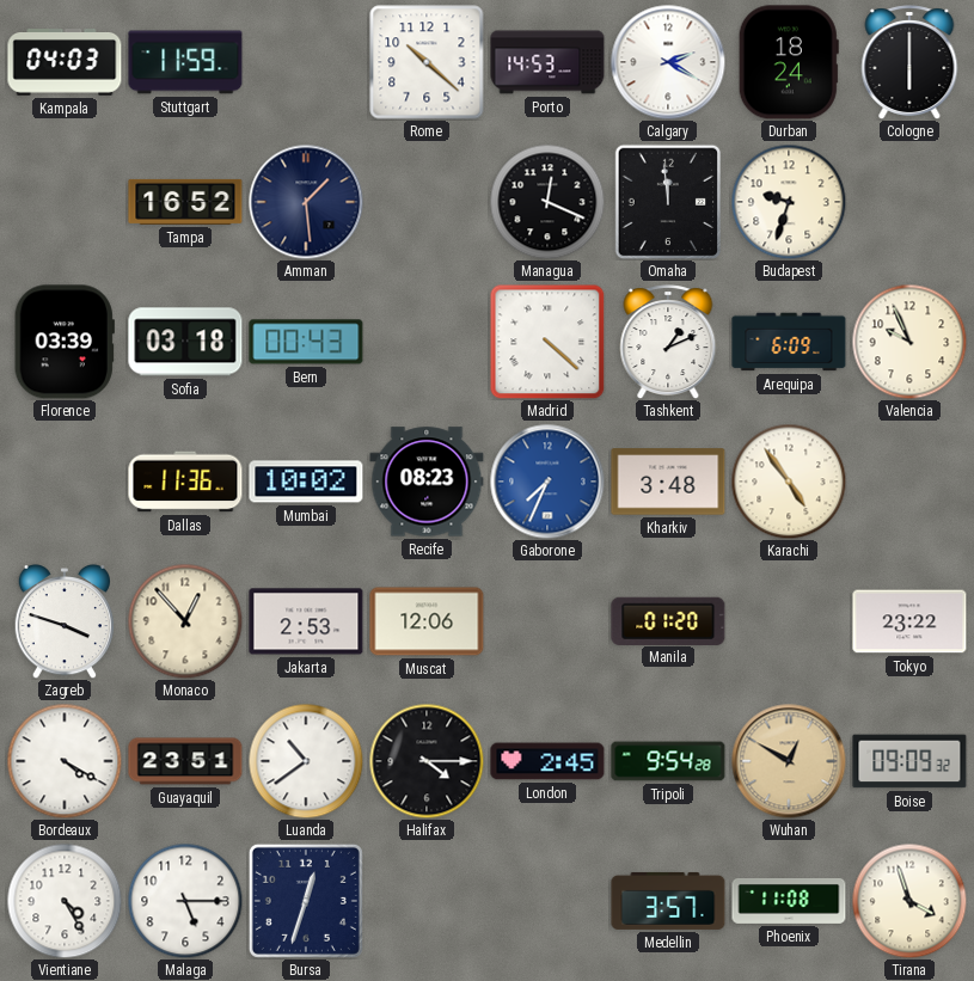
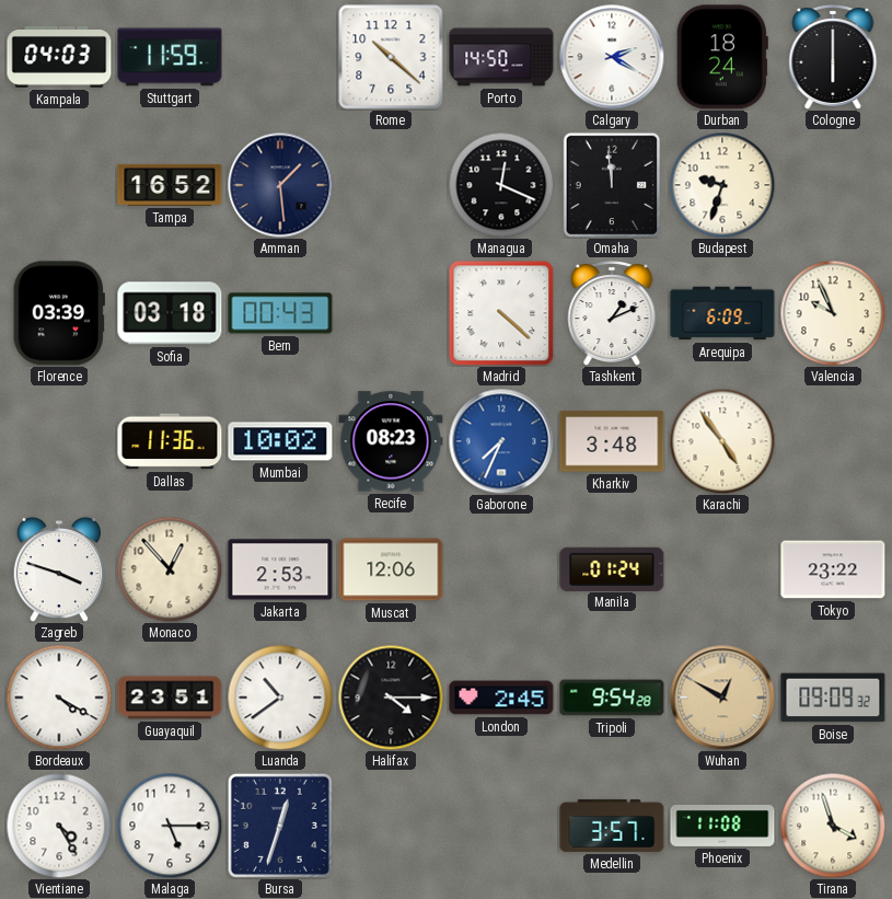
Porto: 14:53 -> 14:50
Manila: 01:20 -> 01:24
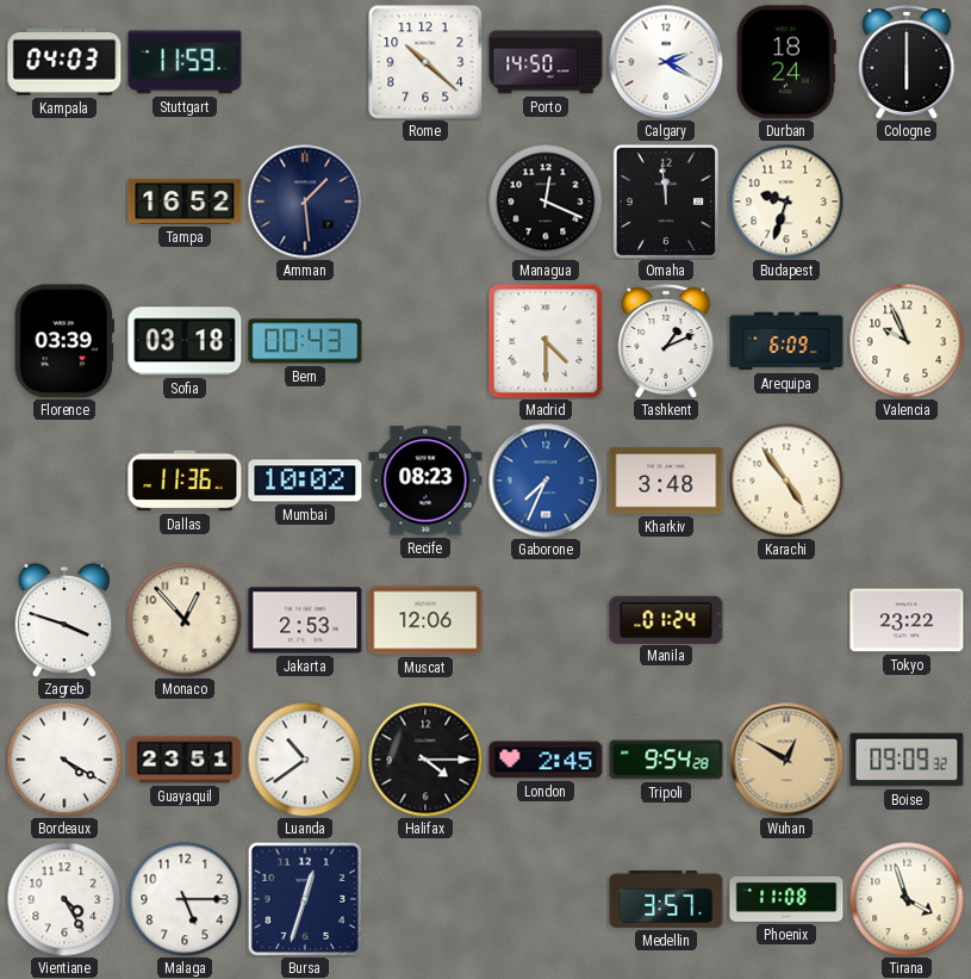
Madrid: 4:22 -> 4:30
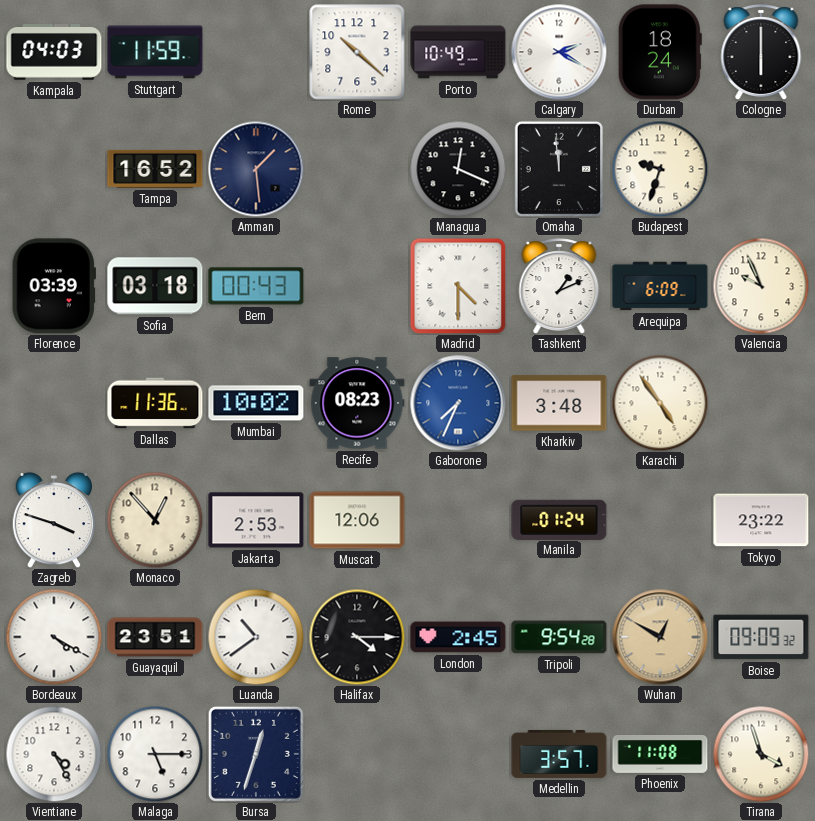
Porto: 14:50 -> 10:49
